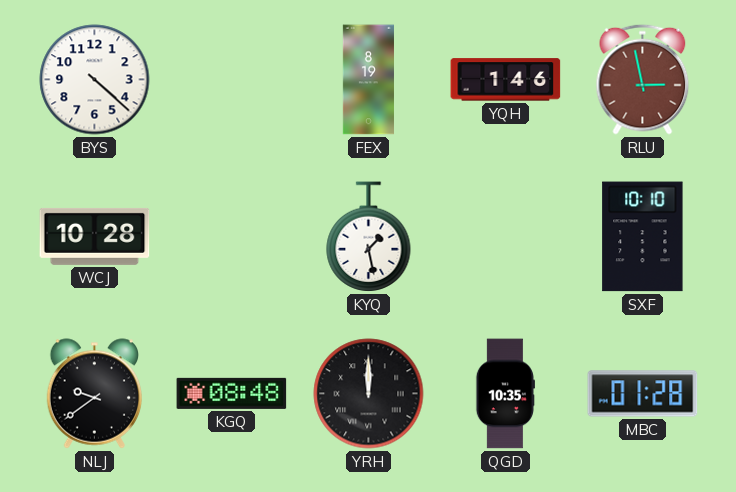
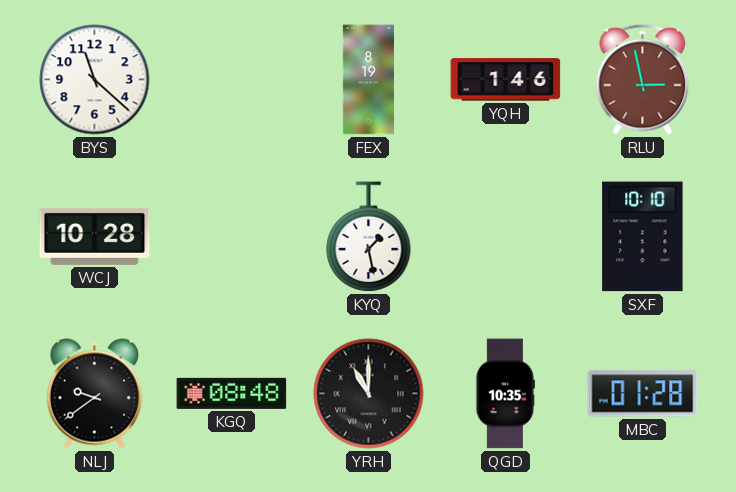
BYS: 4:22 -> 11:22
YRH: 12:00 -> 11:00
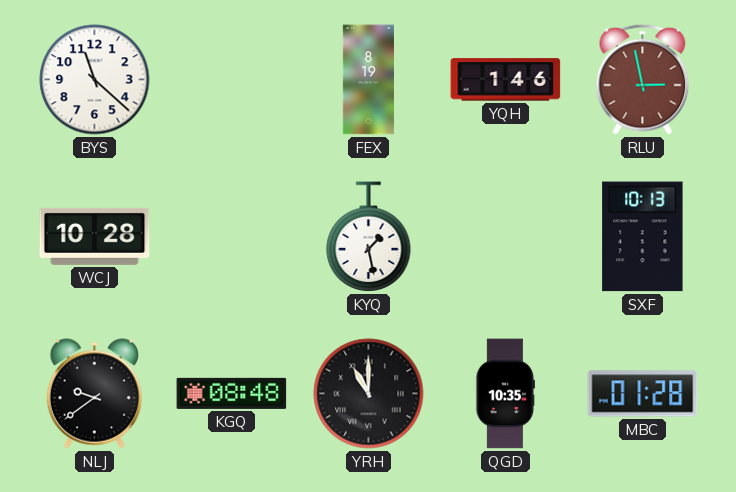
SXF: 10:10 -> 10:13
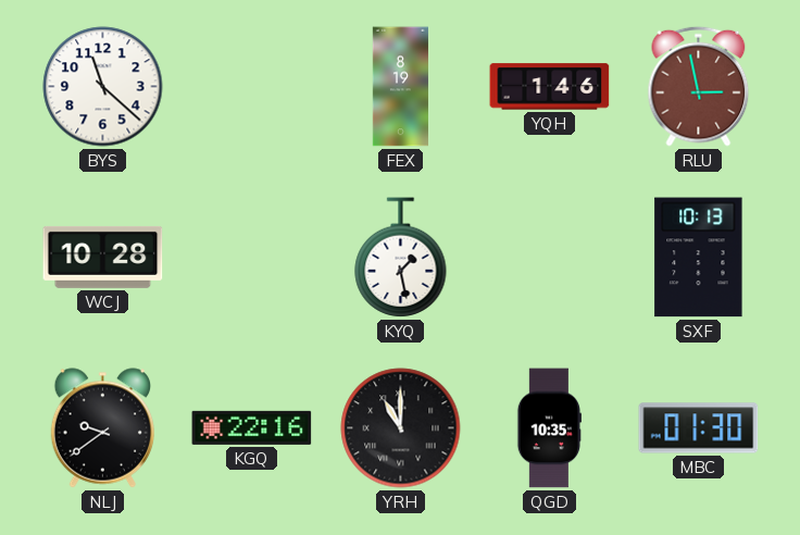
KGQ: 08:48 -> 22:16
MBC: 01:28 -> 01:30
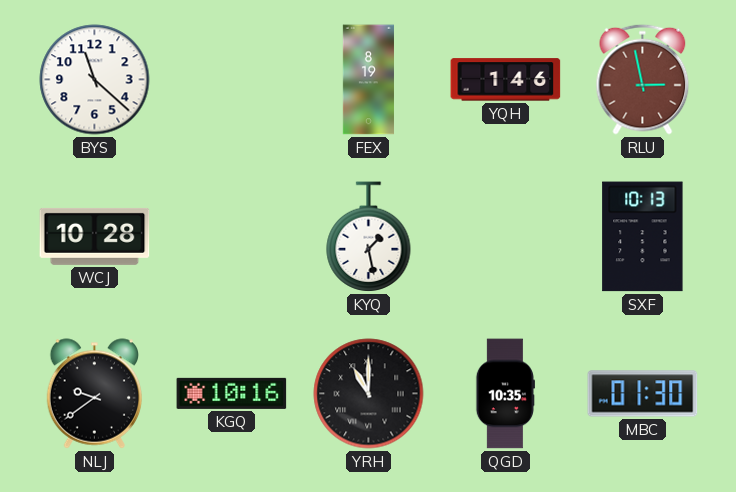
KGQ: 22:16 -> 10:16
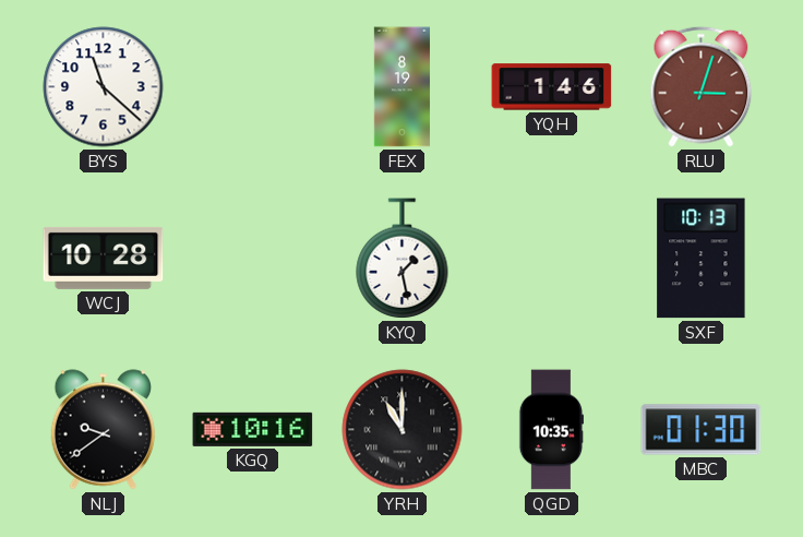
RLU: 2:58 -> 3:03
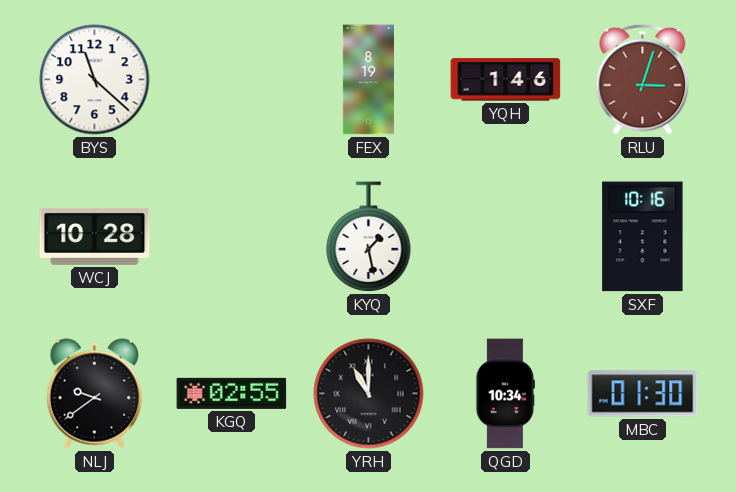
SXF: 10:13 -> 10:16
KGQ: 10:16 -> 02:55
QGD: 10:35 -> 10:34
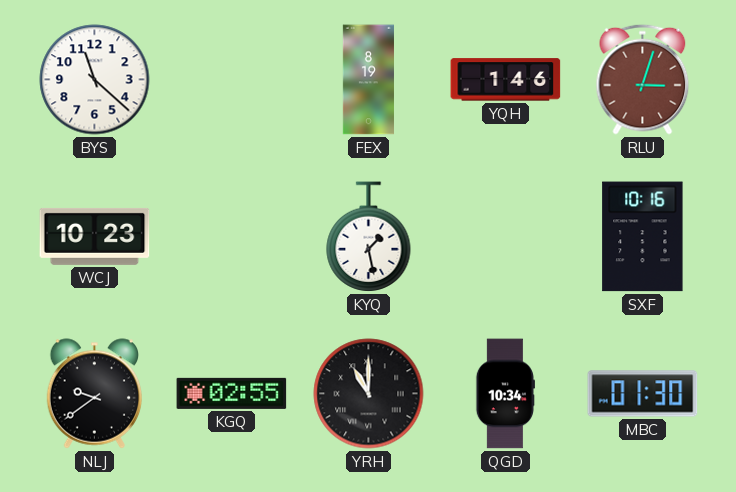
WCJ: 10:28 -> 10:23
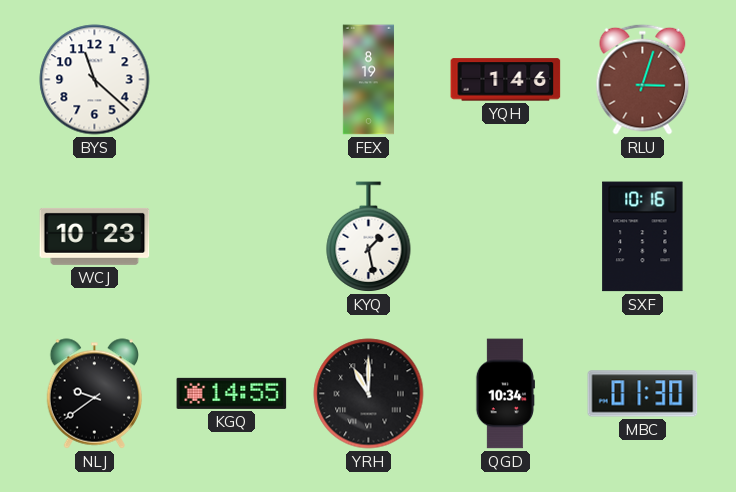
KGQ: 02:55 -> 14:55
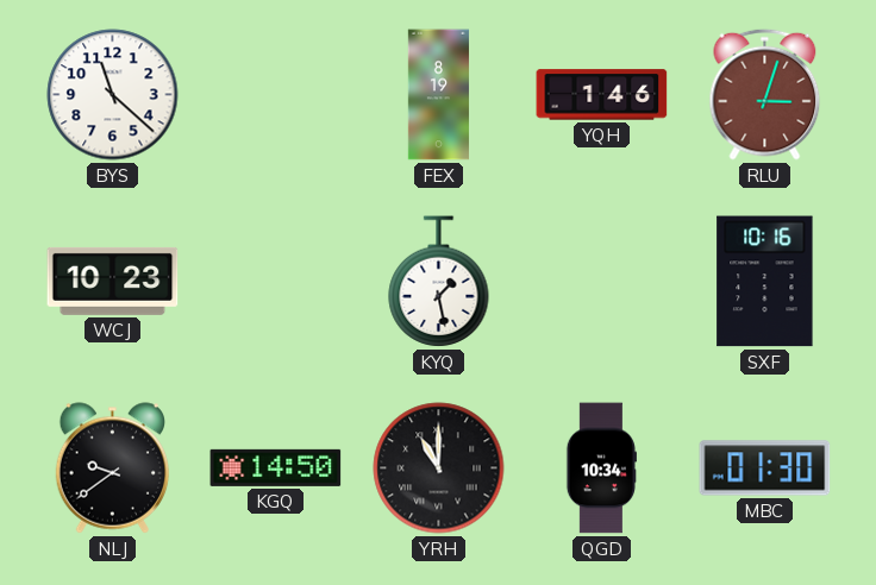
KGQ: 14:55 -> 14:50
